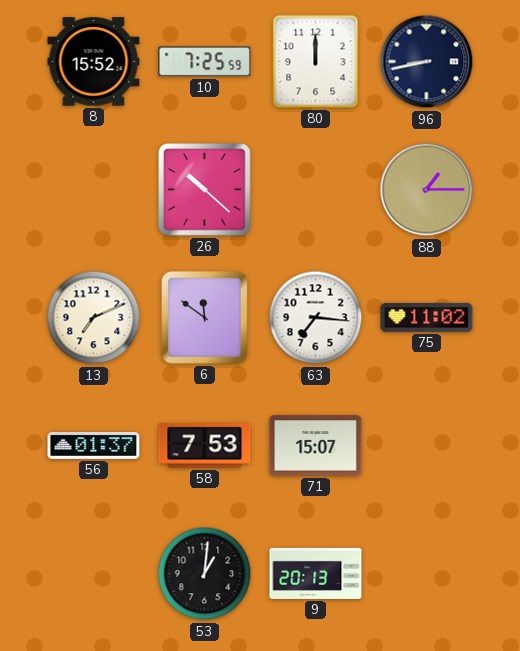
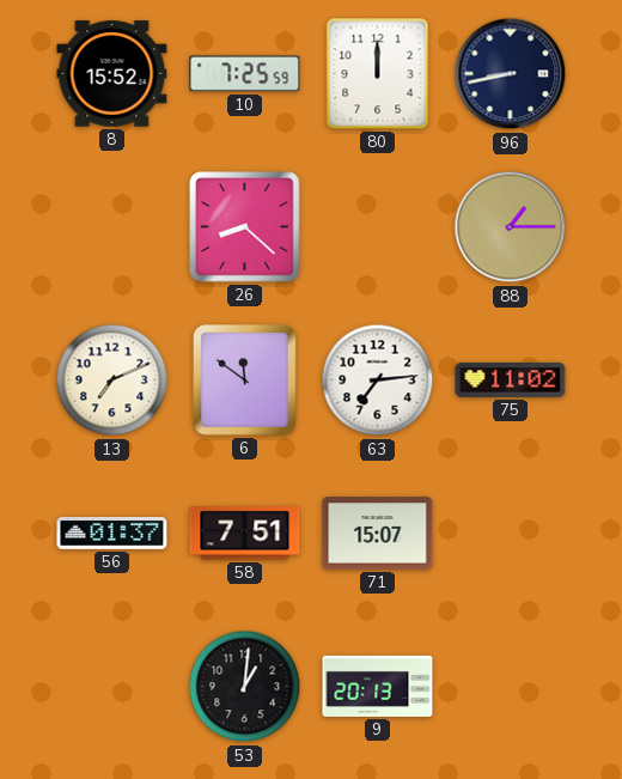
26: 10:22 -> 8:22
63: 7:16 -> 7:14
58: 7:53 -> 7:51
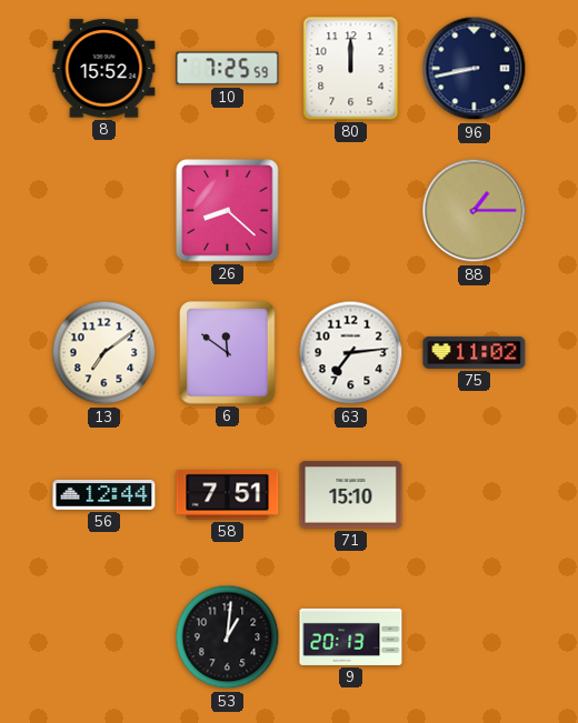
13: 7:11 -> 7:09
56: 01:37 -> 12:44
71: 15:07 -> 15:10
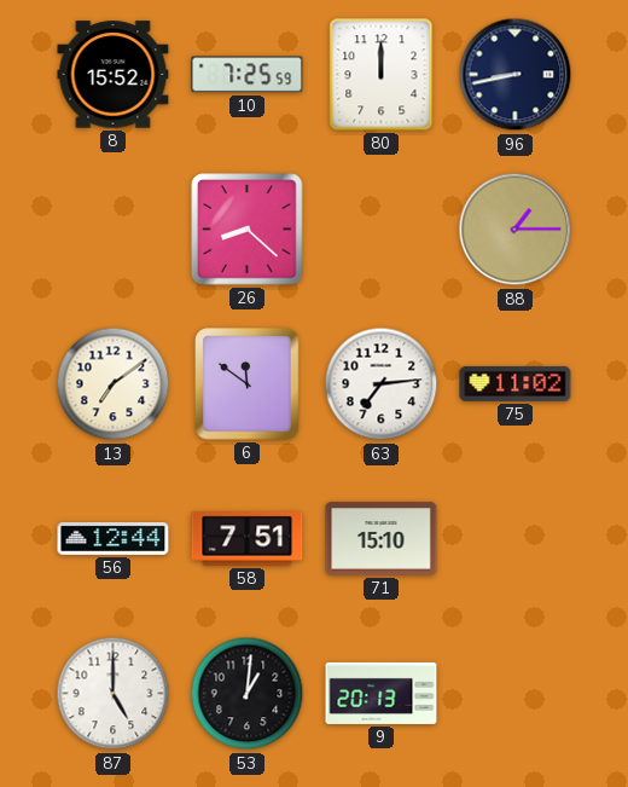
87: none -> 5:00
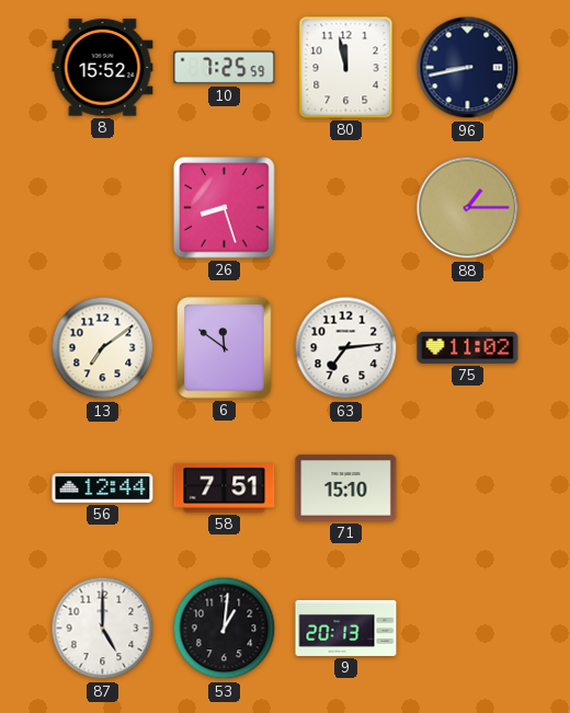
80: 12:00 -> 11:58
26: 8:22 -> 8:27
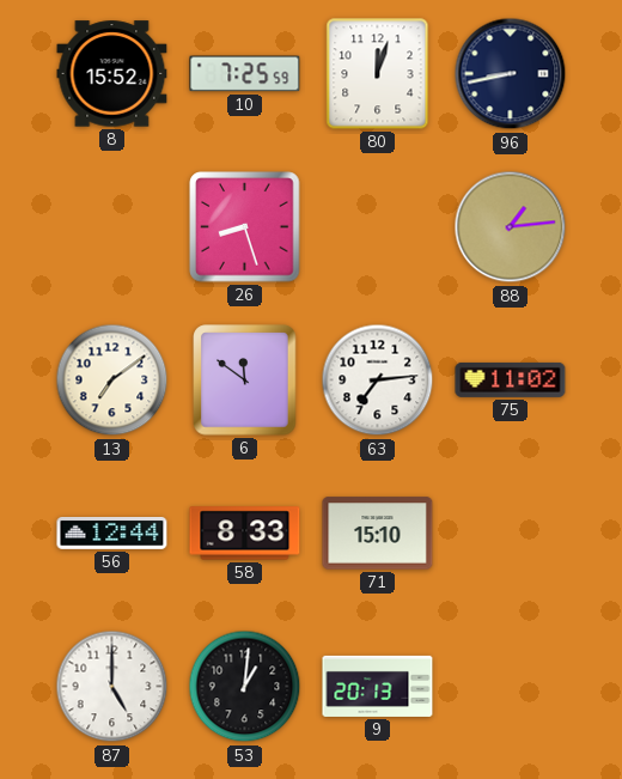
80: 11:58 -> 12:03
88: 1:15 -> 1:14
58: 7:51 -> 8:33
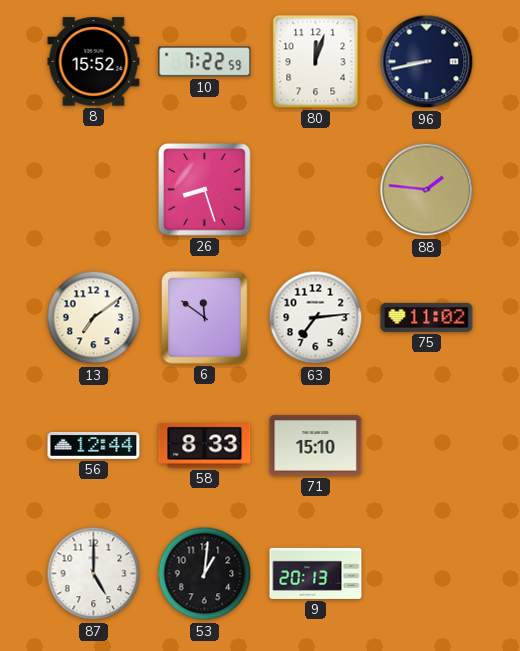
10: 7:25 -> 7:22
88: 1:14 -> 1:46
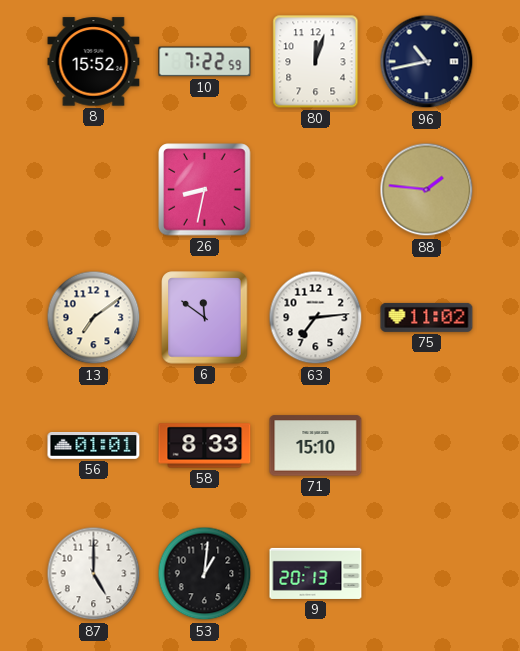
96: 8:43 -> 10:43
26: 8:27 -> 8:32
56: 12:44 -> 01:01
